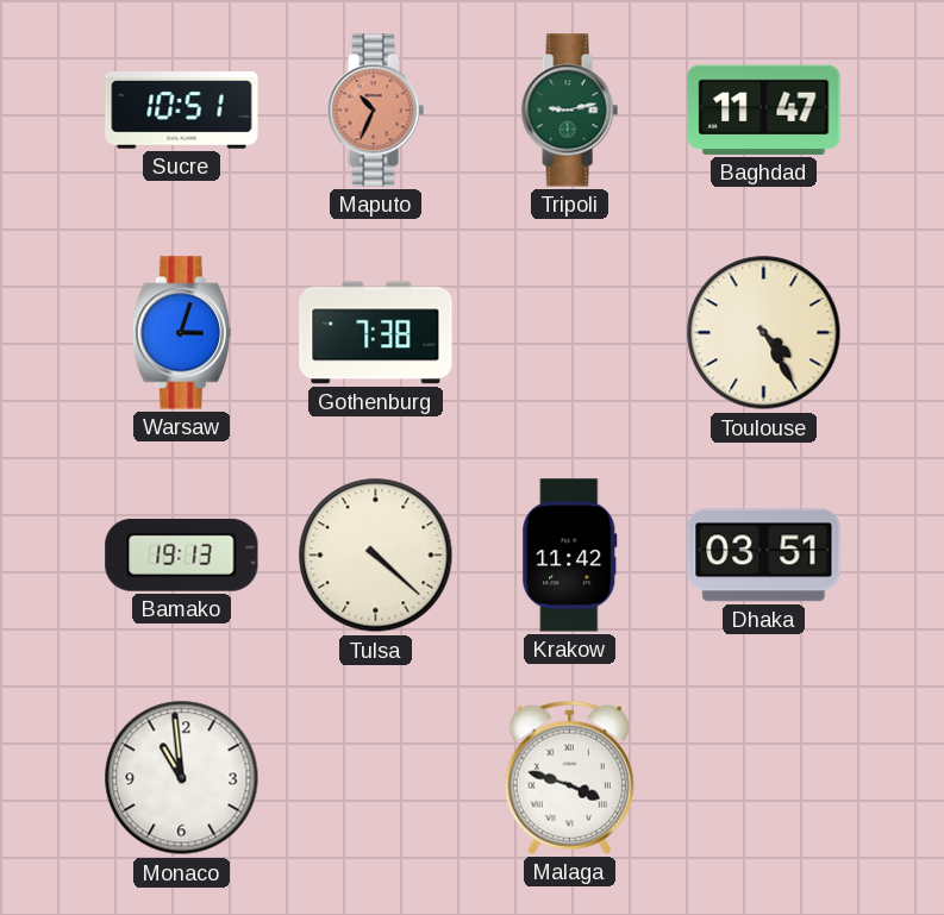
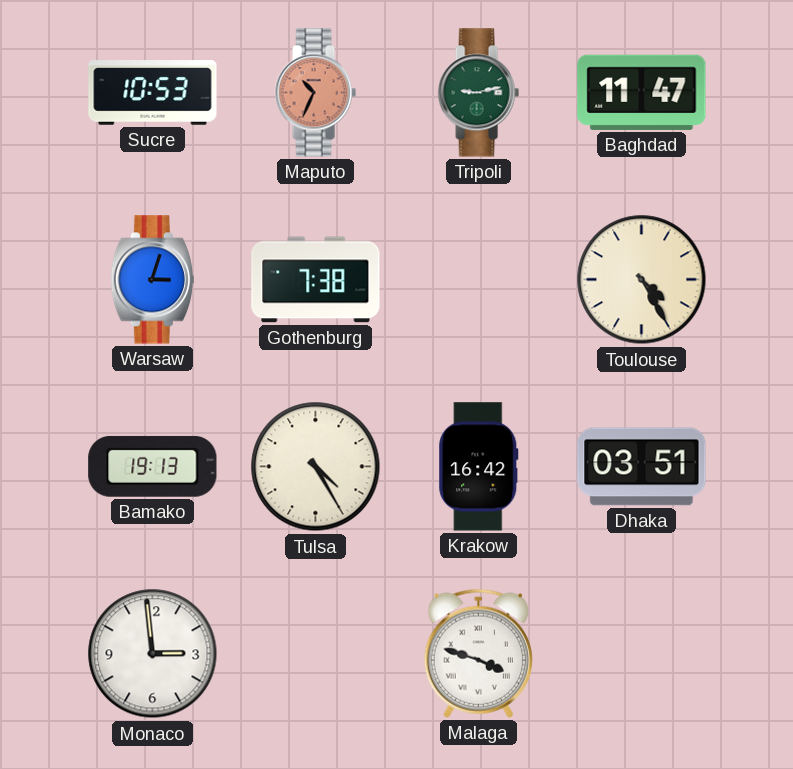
Sucre: 10:51 -> 10:53
Tulsa: 4:22 -> 4:25
Krakow: 11:42 -> 16:42
Monaco: 10:59 -> 2:59
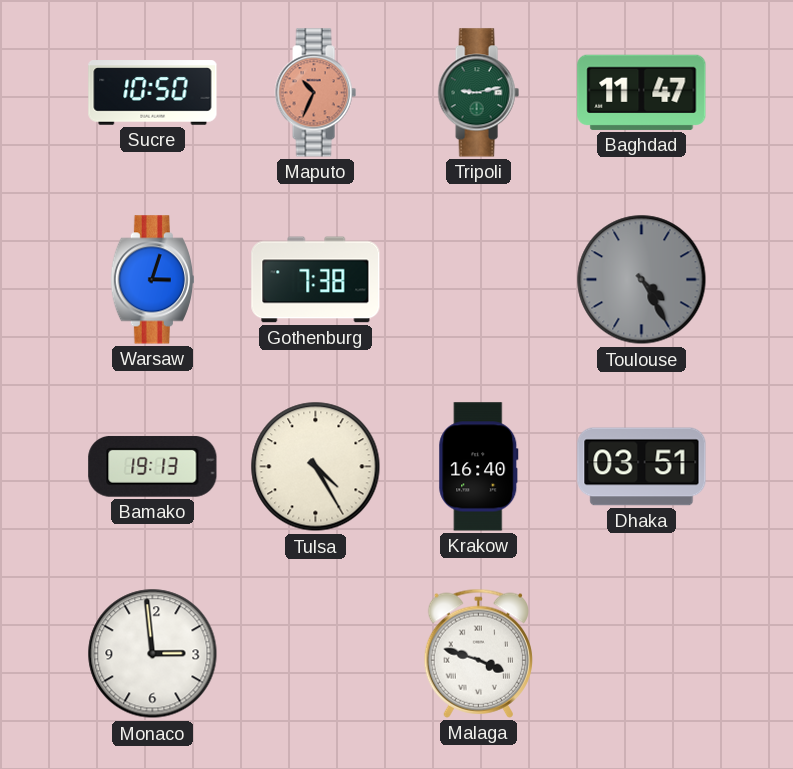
Sucre: 10:53 -> 10:50
Toulouse dial: cream -> grey
Krakow: 16:42 -> 16:40
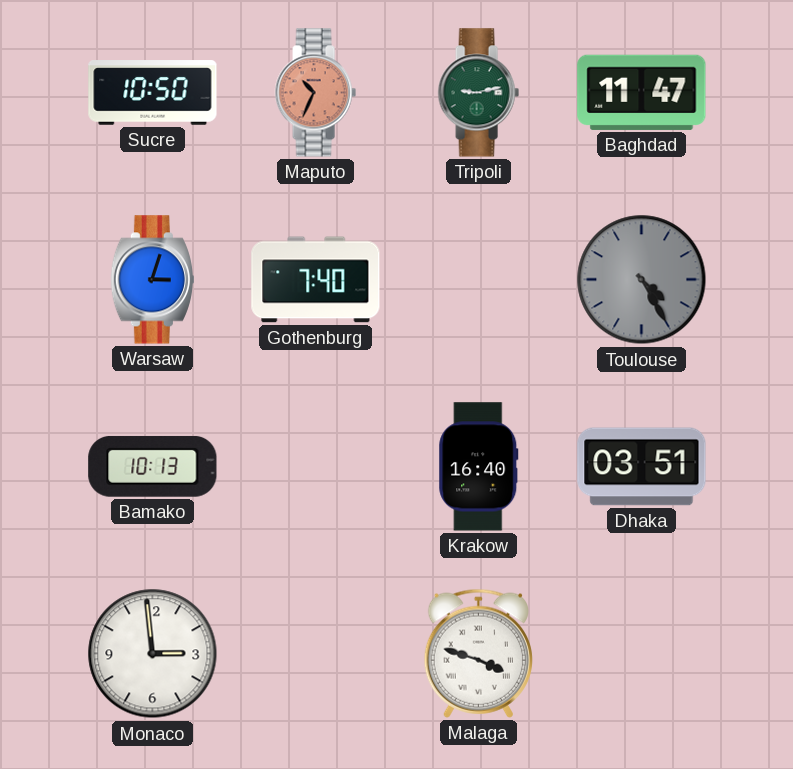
Gothenburg: 7:38 -> 7:40
Bamako: 19:13 -> 10:13
Tulsa: 4:25 -> none
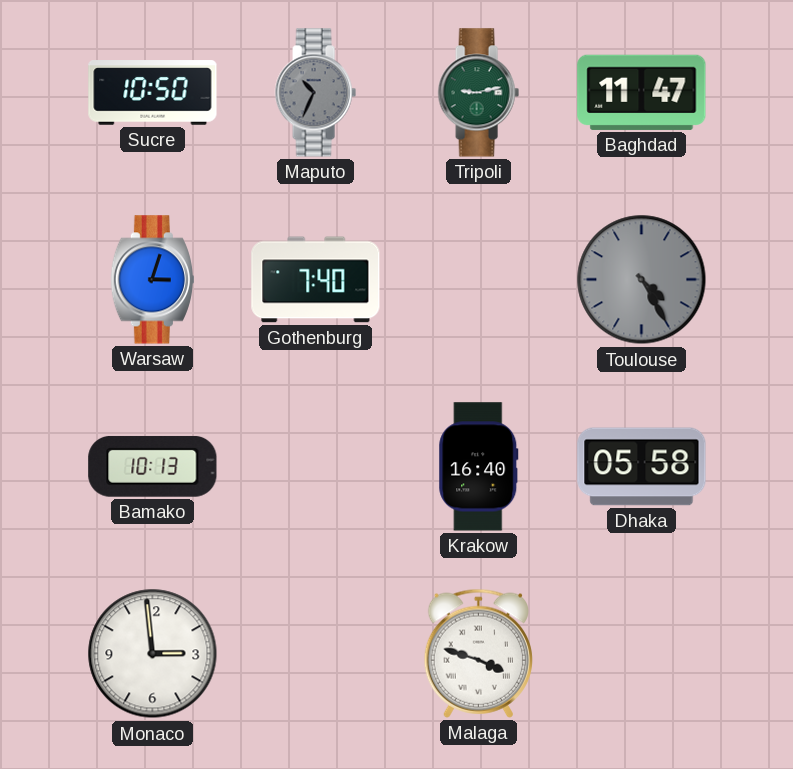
Maputo dial: salmon -> grey
Dhaka: 03:51 -> 05:58
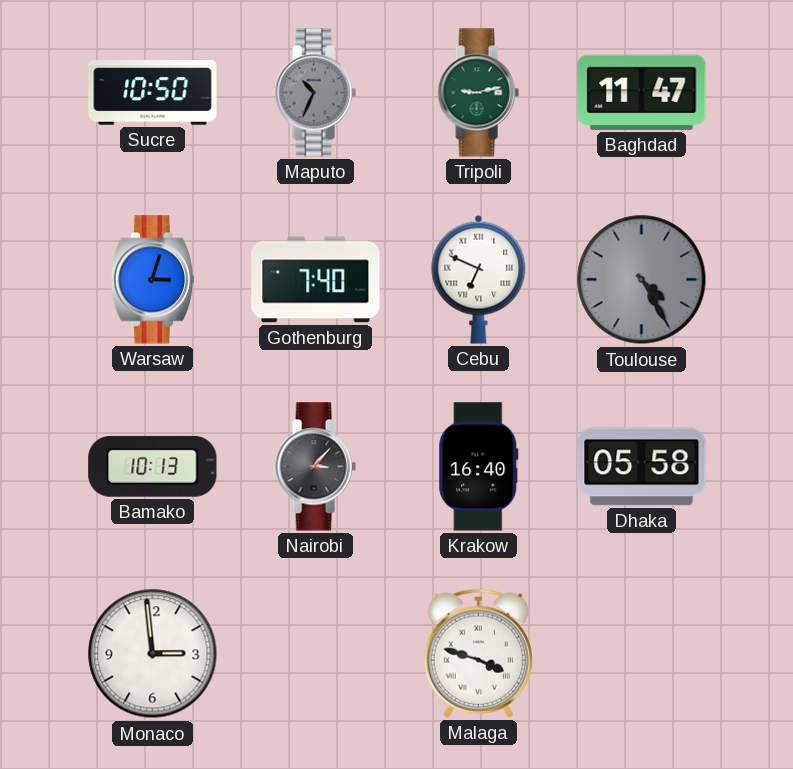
Cebu: none -> 6:49
Nairobi: none -> 3:07
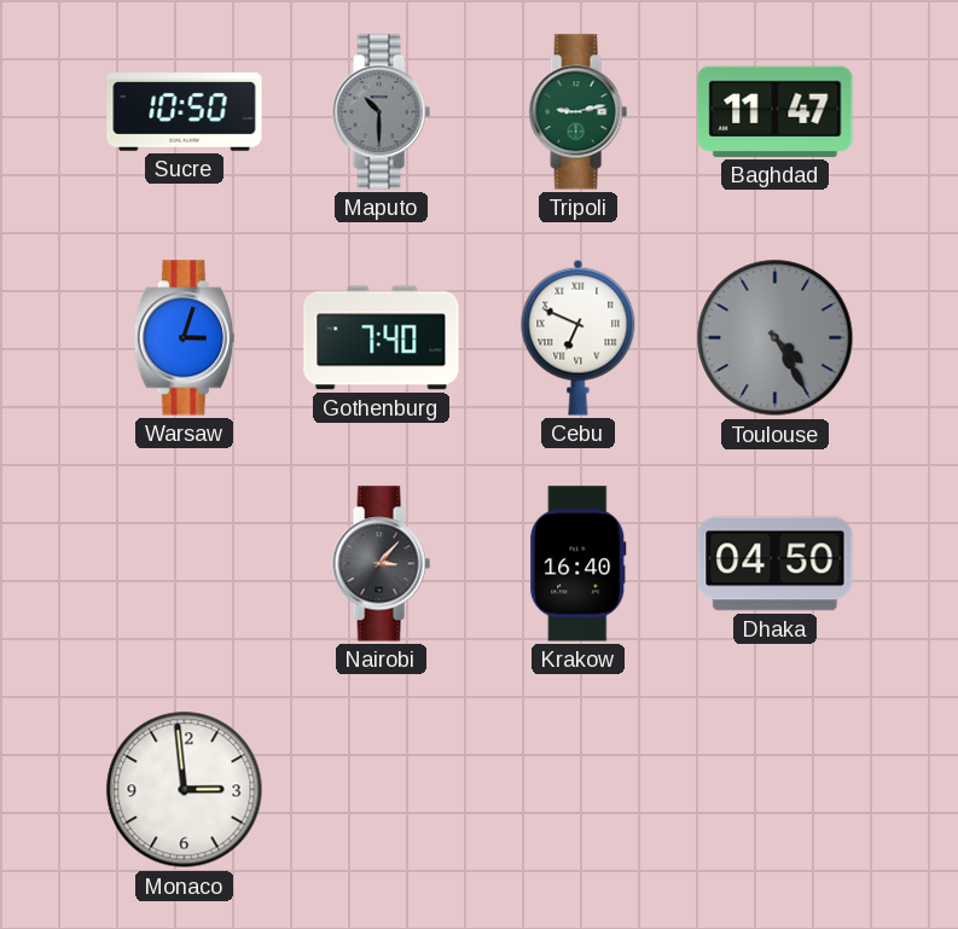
Maputo: 10:34 -> 10:30
Bamako: 10:13 -> none
Dhaka: 05:58 -> 04:50
Malaga: 3:48 -> none
